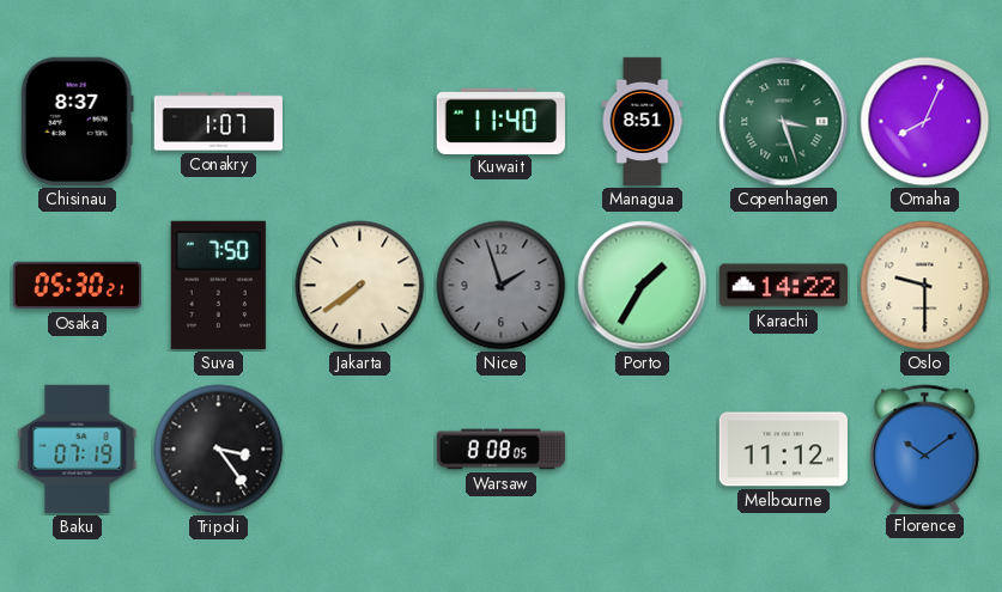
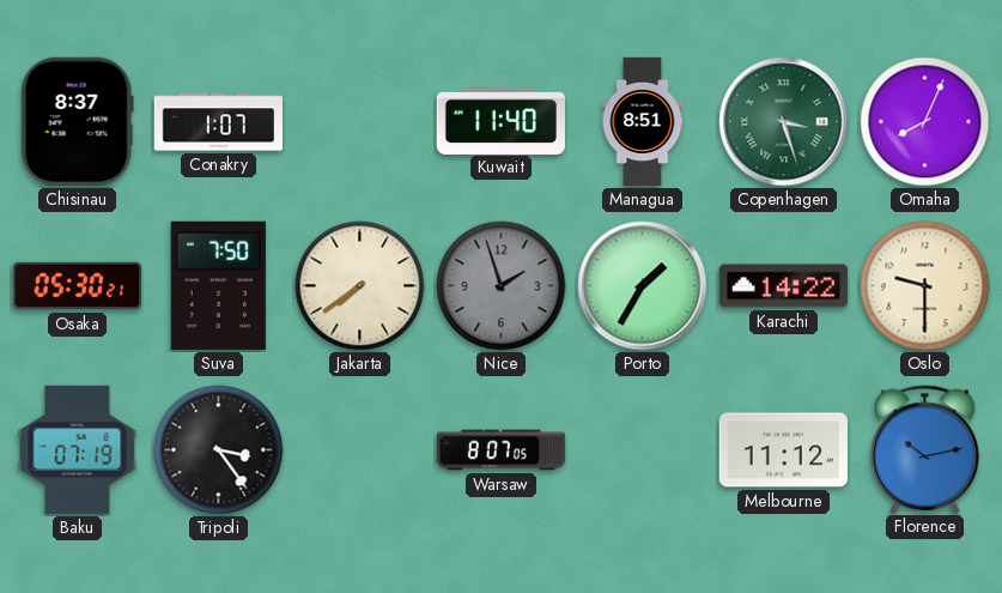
Warsaw: 8:08 -> 8:07
Florence: 10:09 -> 10:13
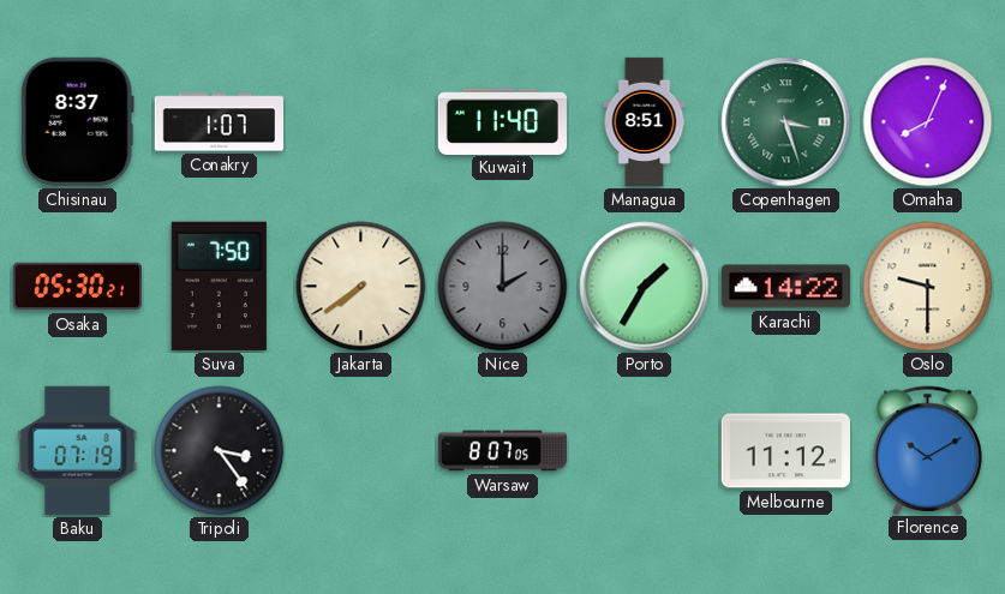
Nice: 1:57 -> 2:00
Florence: 10:13 -> 10:10
